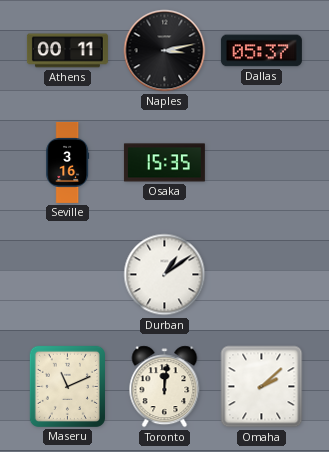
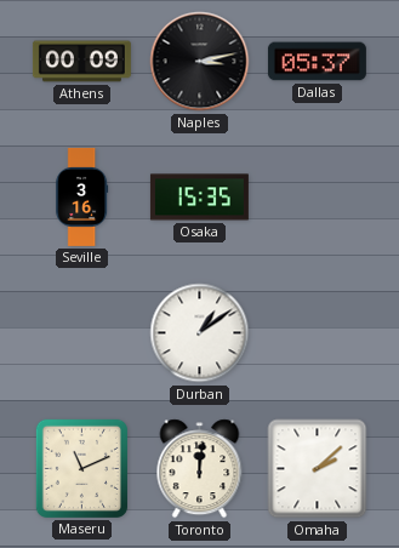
Athens: 00:11 -> 00:09
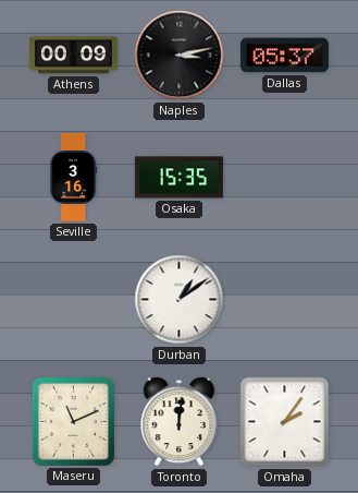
Omaha: 2:08 -> 2:06
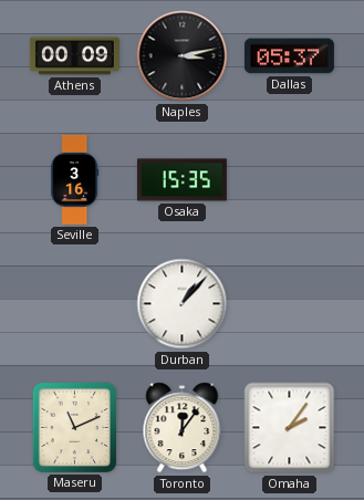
Durban: 1:09 -> 1:07
Toronto: 12:01 -> 12:06
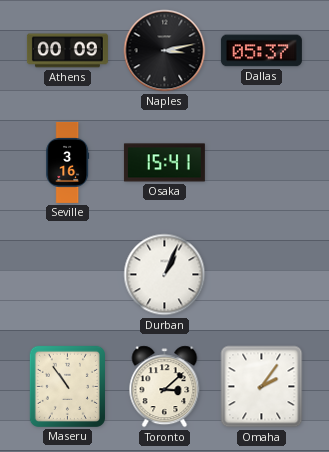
Osaka: 15:35 -> 15:41
Durban: 1:07 -> 1:04
Maseru: 11:11 -> 10:54
Toronto: 12:06 -> 3:08
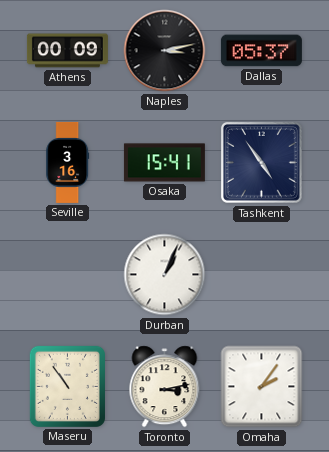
Tashkent: none -> 4:54
Toronto: 3:08 -> 3:13
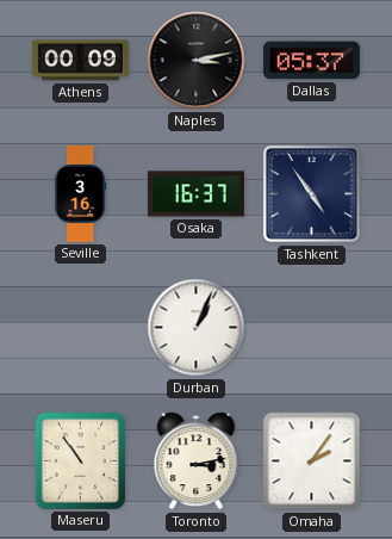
Osaka: 15:41 -> 16:37
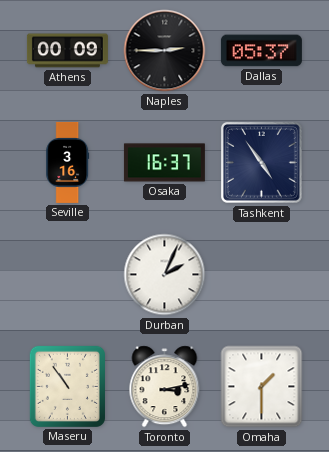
Naples: 3:13 -> 2:45
Durban: 1:04 -> 2:04
Omaha: 2:06 -> 1:30
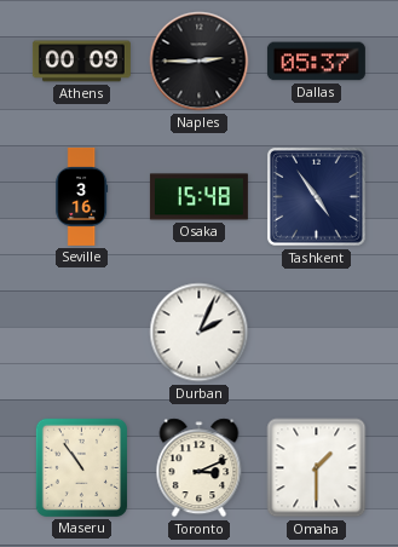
Osaka: 16:37 -> 15:48
Toronto: 3:13 -> 3:11
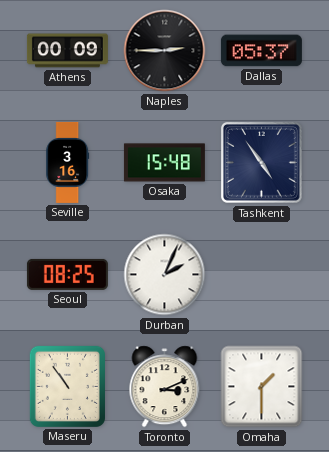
Seoul: none -> 08:25
